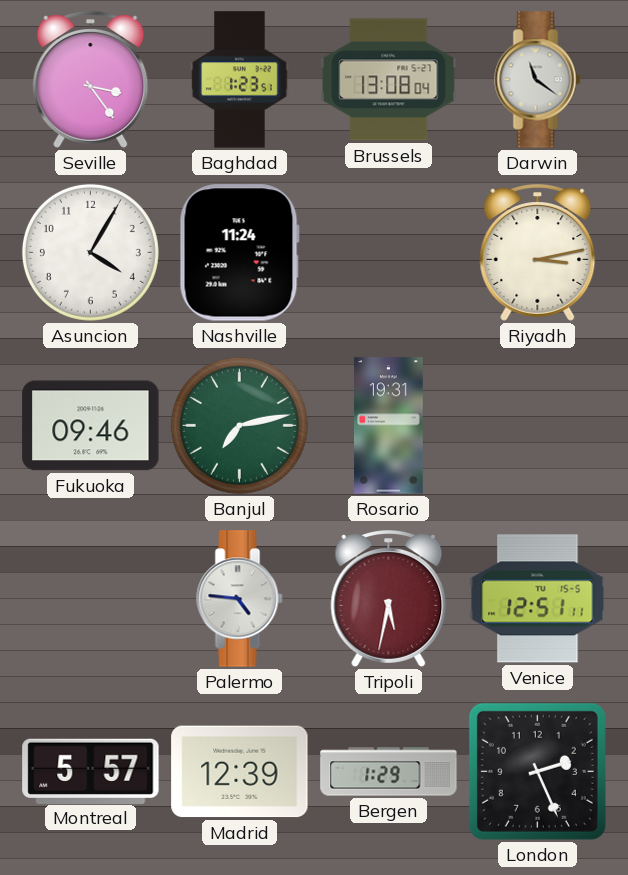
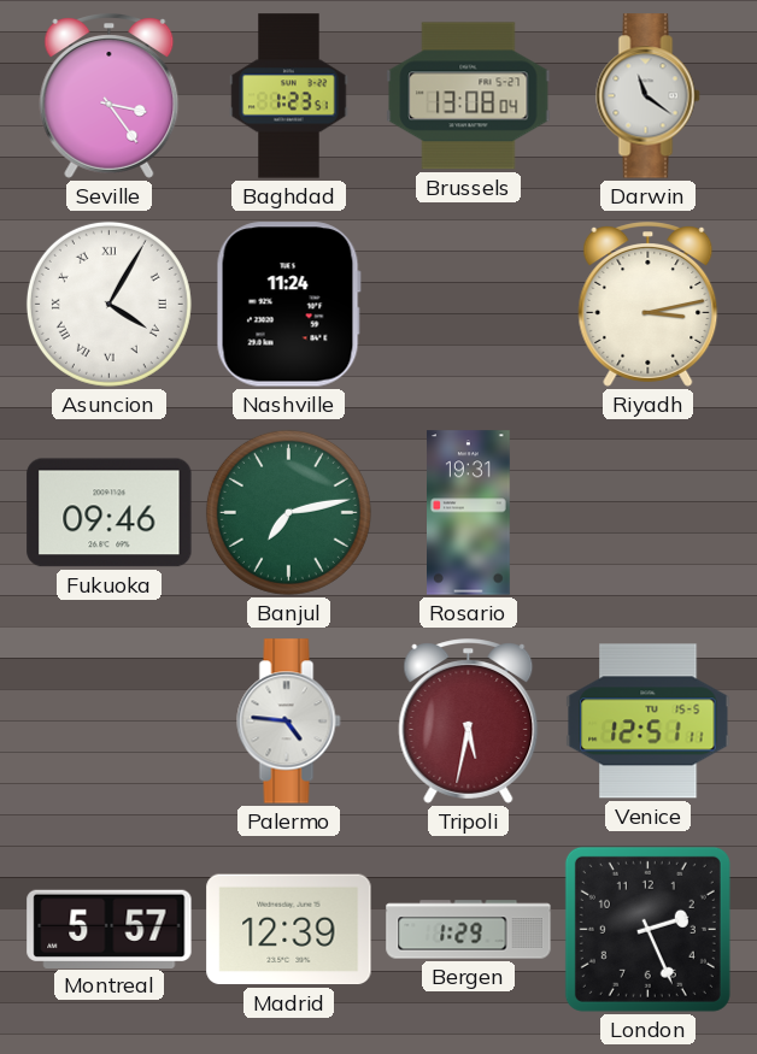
Asuncion numerals: Arabic -> Roman
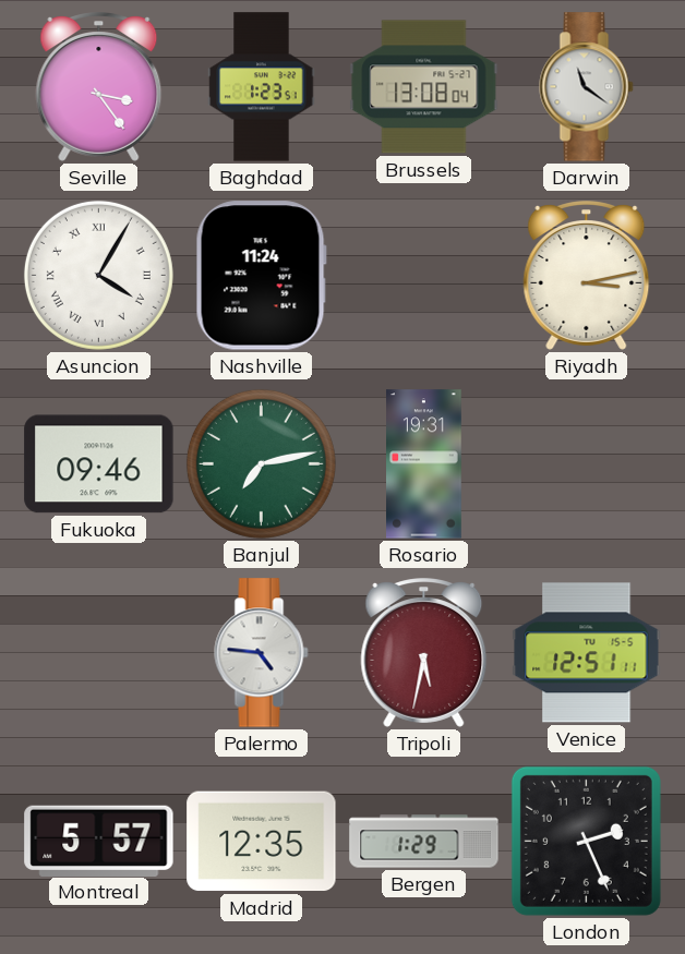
Madrid: 12:39 -> 12:35
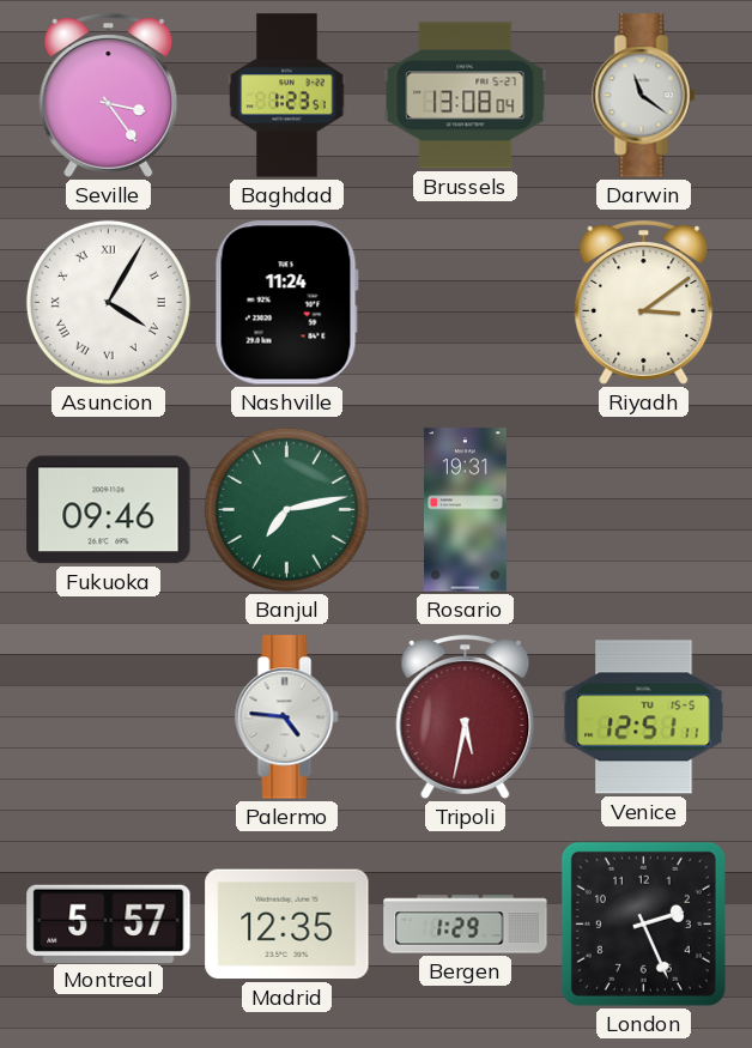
Riyadh: 3:13 -> 3:09
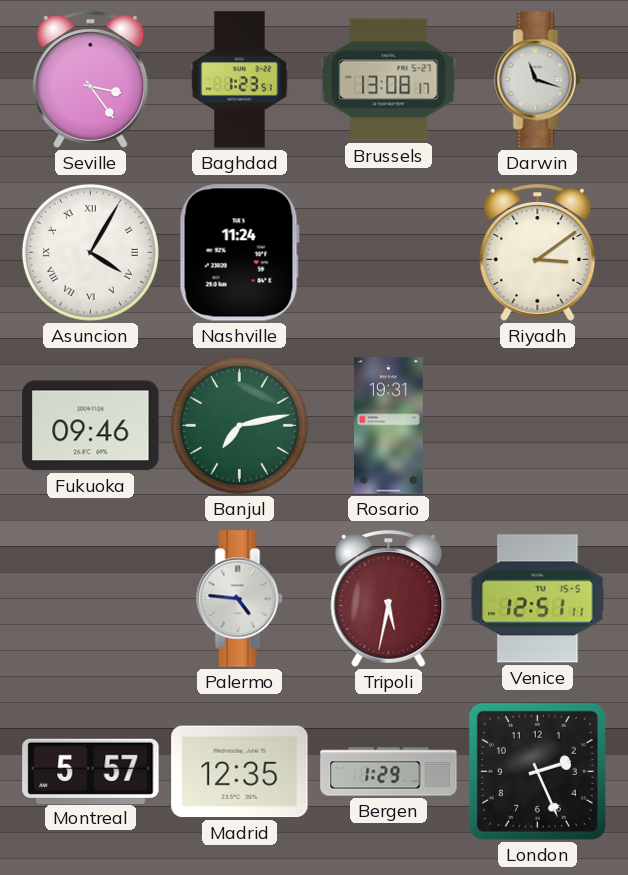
Brussels: 13:08:04 -> 13:08:17
Darwin: 11:21 -> 11:18
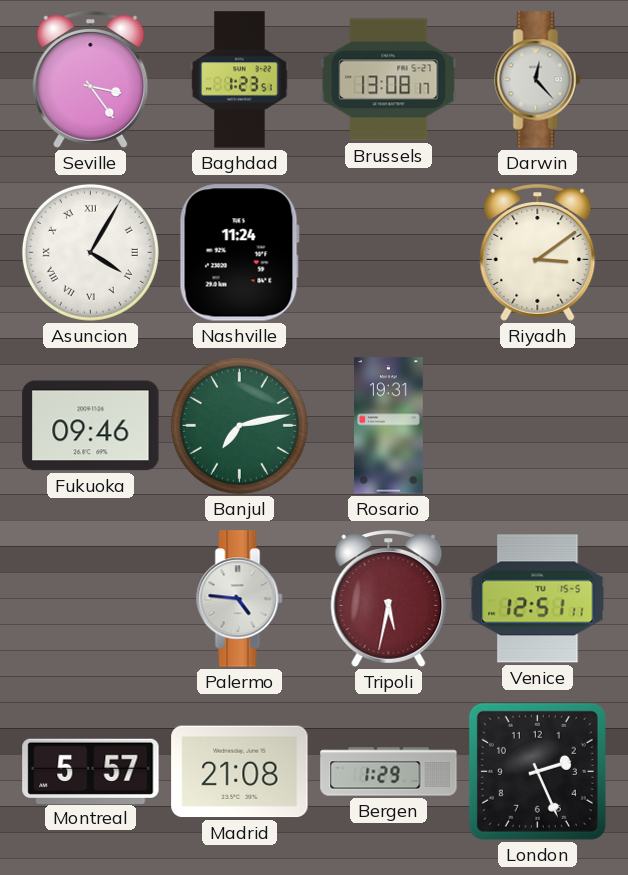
Darwin: 11:18 -> 12:23
Madrid: 12:35 -> 21:08
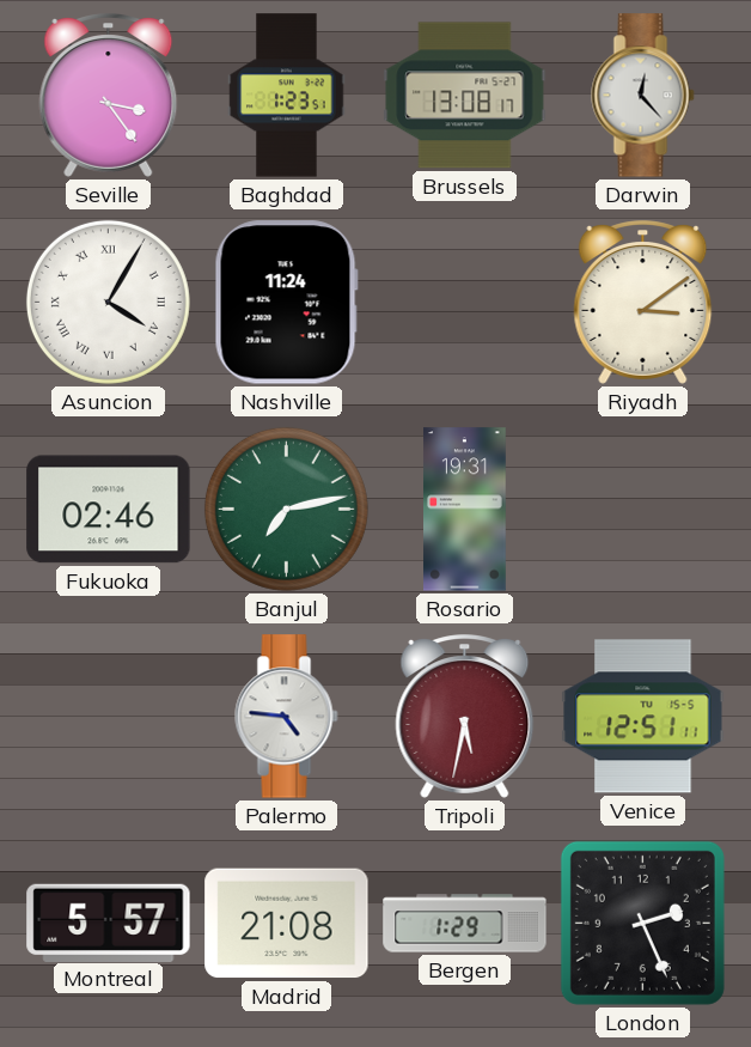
Fukuoka: 09:46 -> 02:46
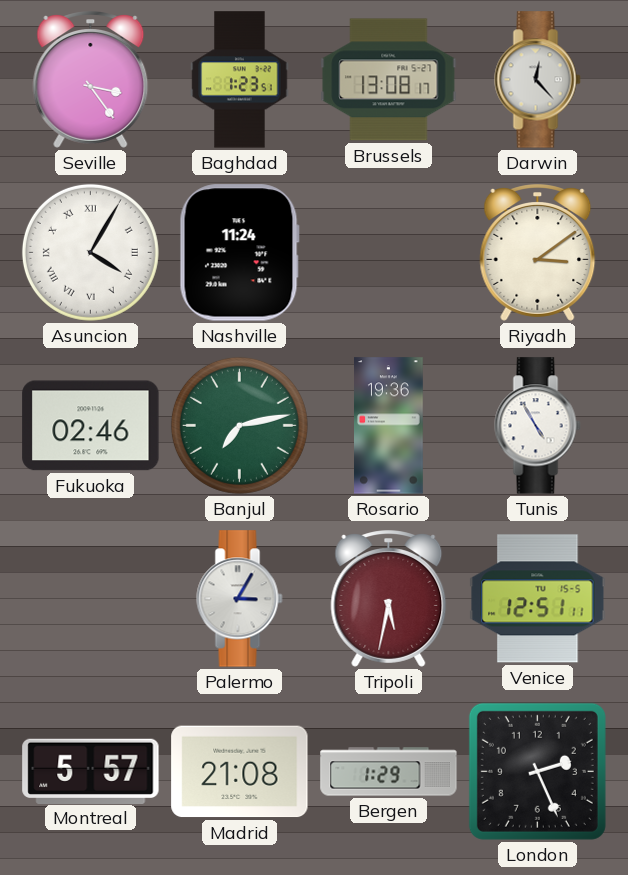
Rosario: 19:31 -> 19:36
Tunis: none -> 4:55
Palermo: 4:46 -> 3:05
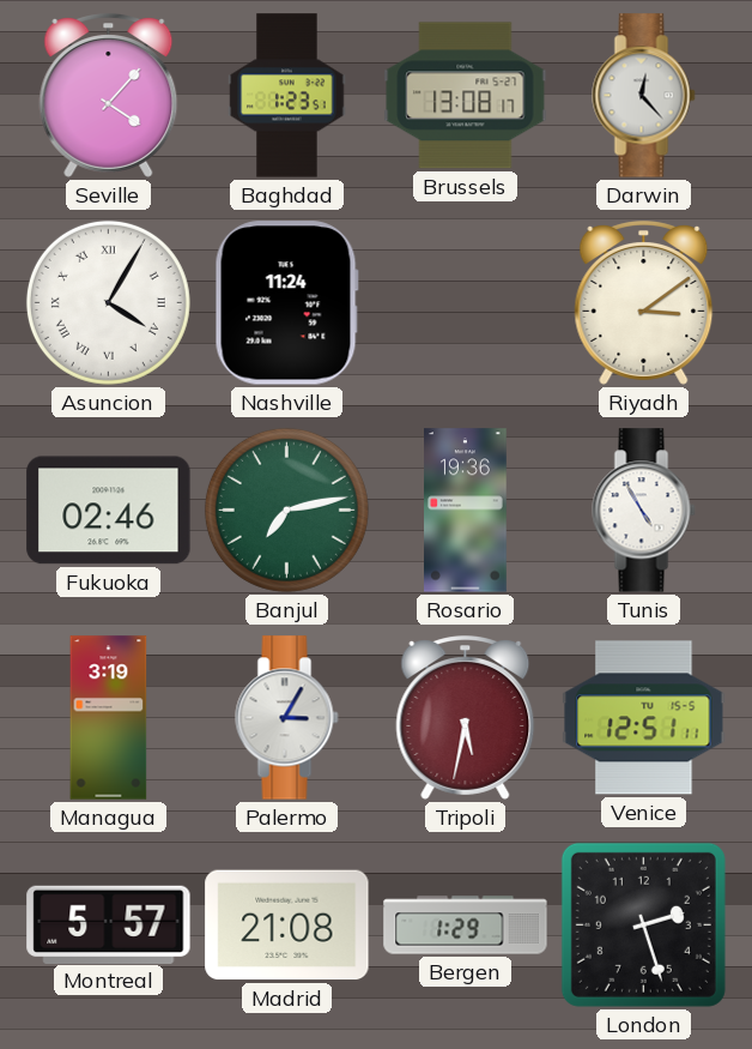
Seville: 3:24 -> 4:07
Managua: none -> 3:19
London: 2:26 -> 2:27
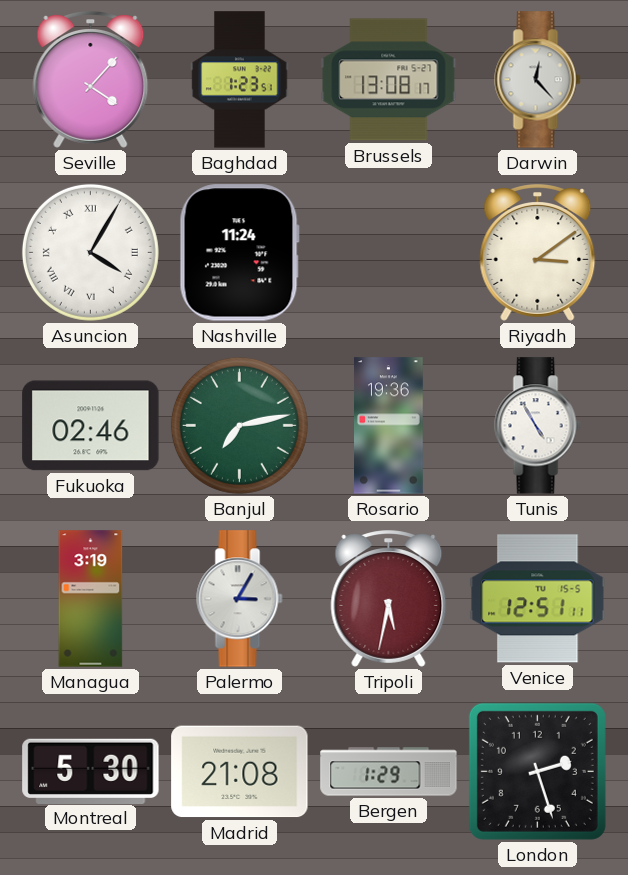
Montreal: 5:57 -> 5:30
